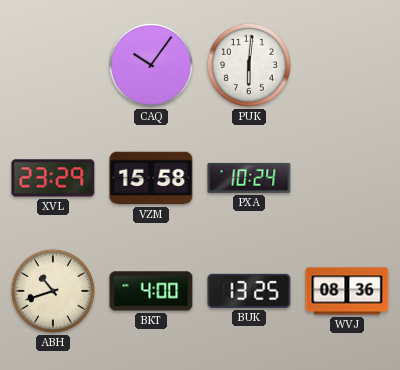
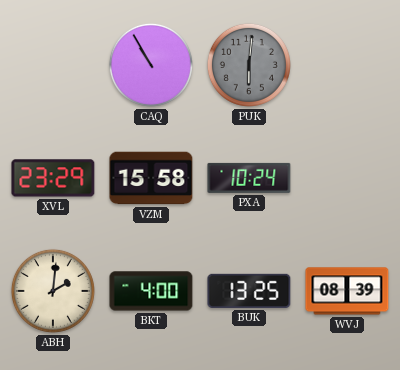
CAQ: 10:06 -> 10:55
PUK dial: white -> grey
ABH: 10:42 -> 2:01
WVJ: 08:36 -> 08:39
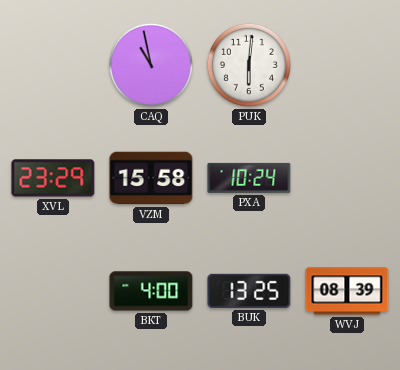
CAQ: 10:55 -> 10:58
PUK dial: grey -> white
ABH: 2:01 -> none
